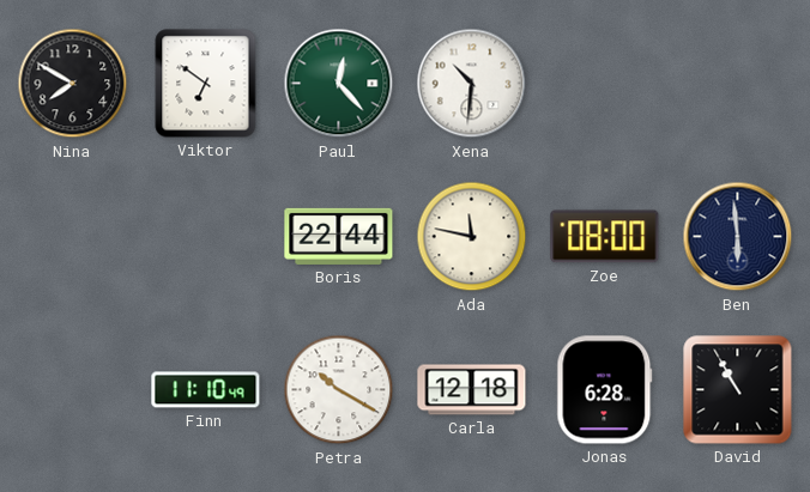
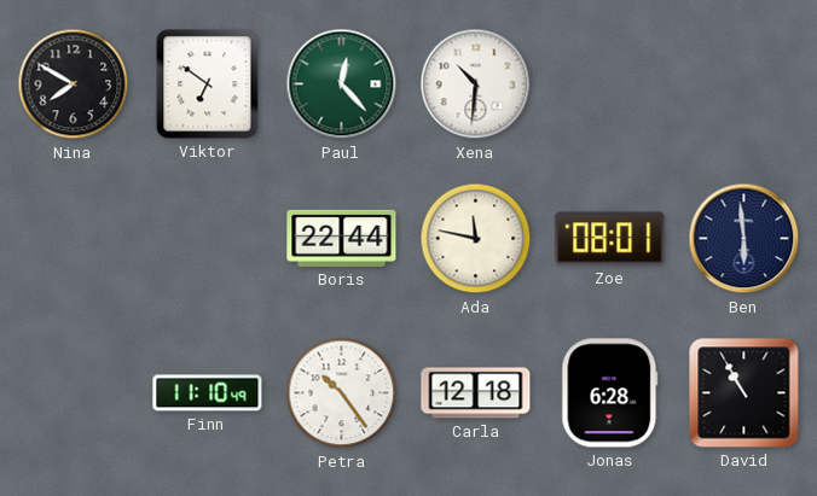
Zoe: 08:00 -> 08:01
Petra: 10:20 -> 10:24
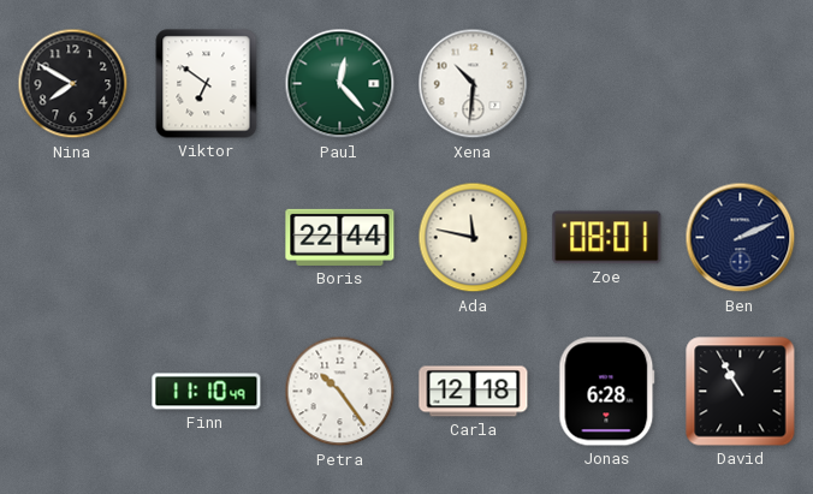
Ben: 5:59 -> 2:11
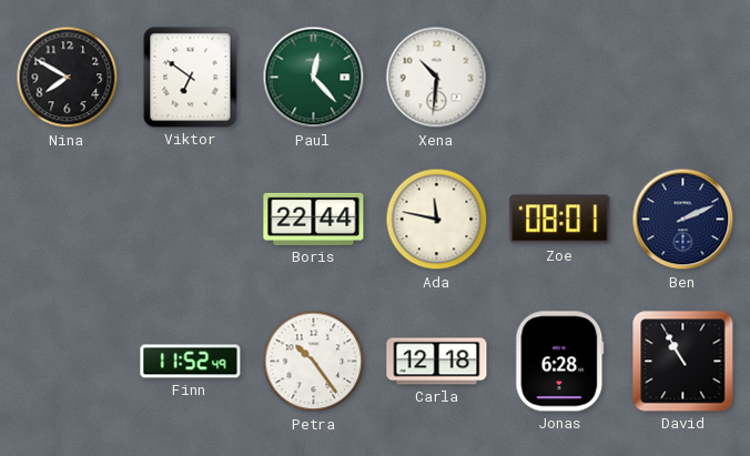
Finn: 11:10 -> 11:52
